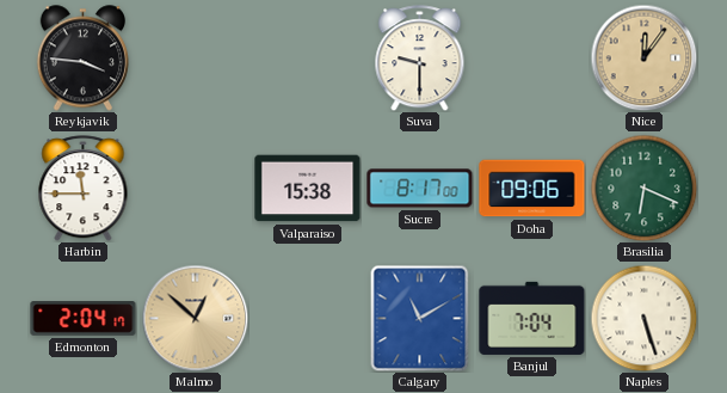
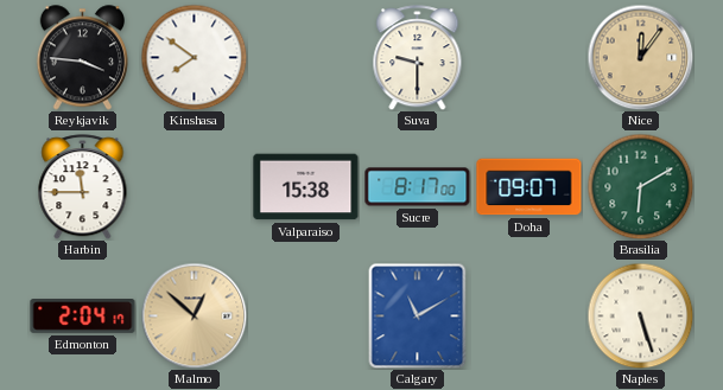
Kinshasa: none -> 7:51
Doha: 09:06 -> 09:07
Brasilia: 6:19 -> 6:10
Banjul: 7:04 -> none
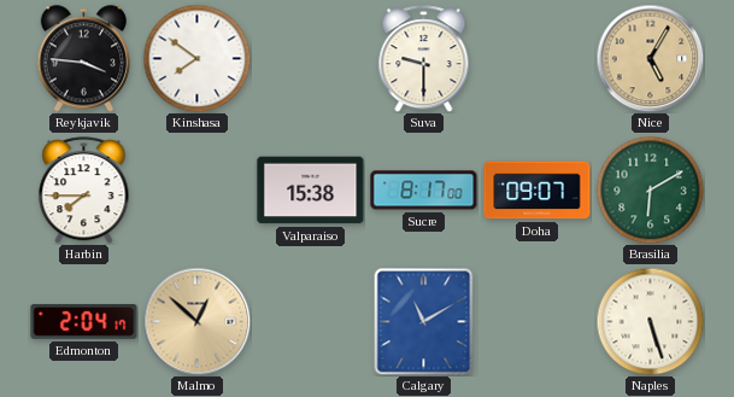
Nice: 12:06 -> 5:05
Harbin: 11:45 -> 7:45
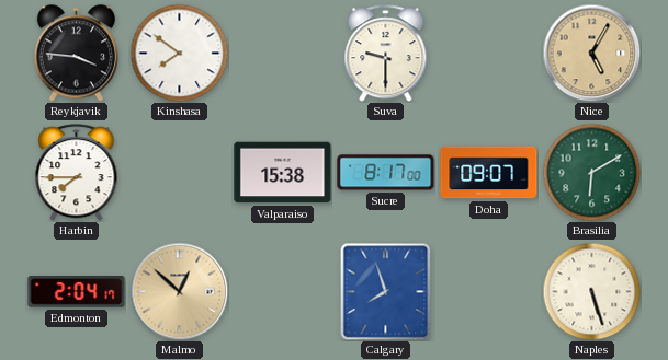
Calgary: 11:10 -> 7:57
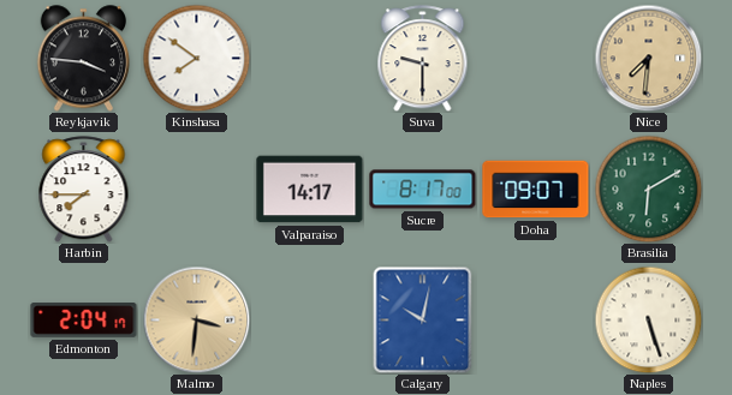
Nice: 5:05 -> 7:31
Valparaiso: 15:38 -> 14:17
Malmo: 12:52 -> 3:31
Calgary: 7:57 -> 10:02
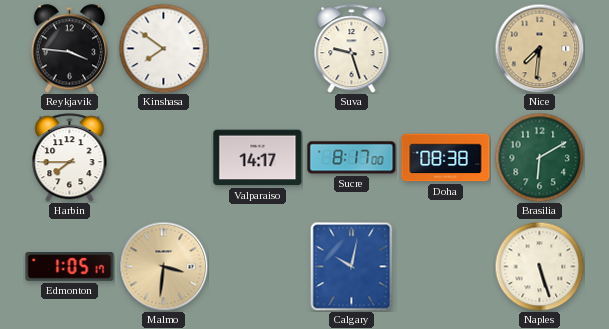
Suva: 9:30 -> 9:27
Doha: 09:07 -> 08:38
Edmonton: 2:04 -> 1:05
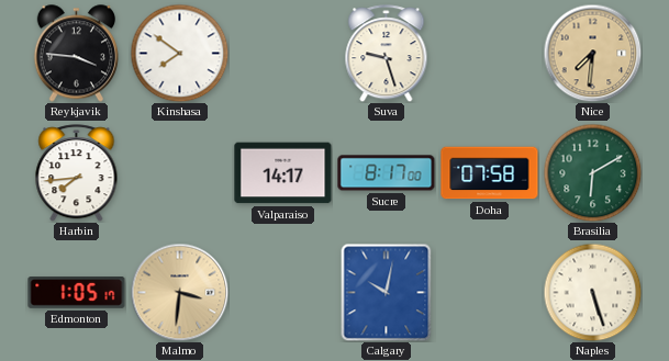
Harbin: 7:45 -> 7:44
Doha: 08:38 -> 07:58
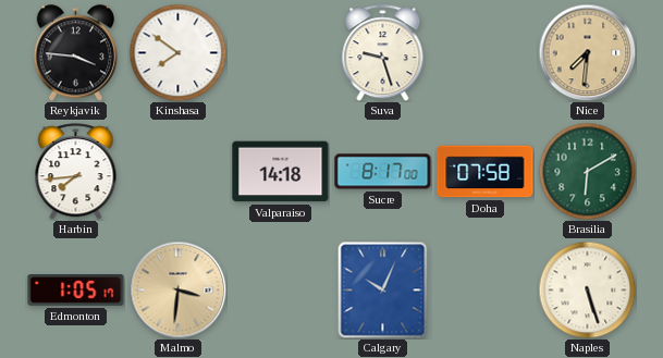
Valparaiso: 14:17 -> 14:18
Calgary: 10:02 -> 10:04
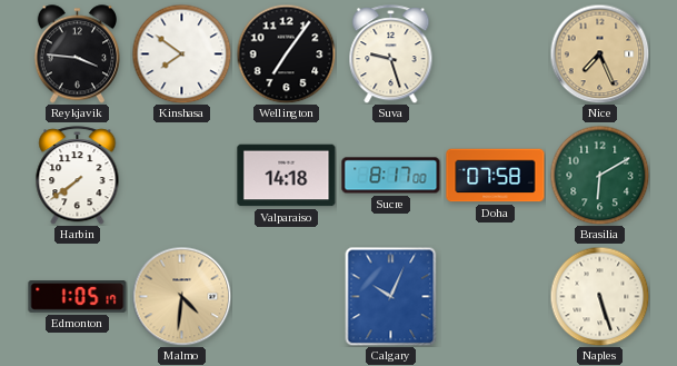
Wellington: none -> 7:06
Nice: 7:31 -> 7:26
Harbin: 7:44 -> 7:39
Malmo: 3:31 -> 4:31
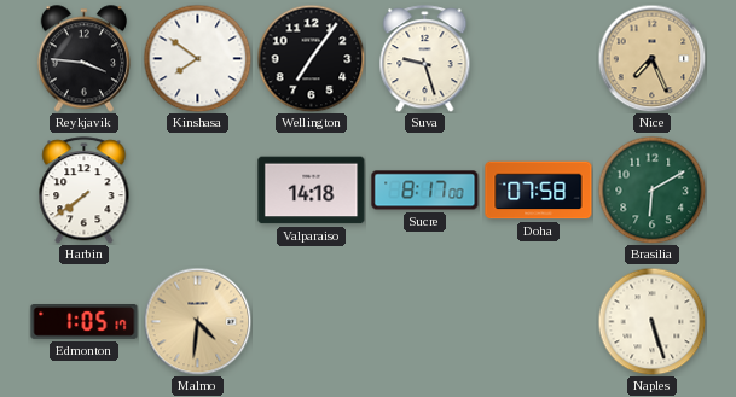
Calgary: 10:04 -> none
